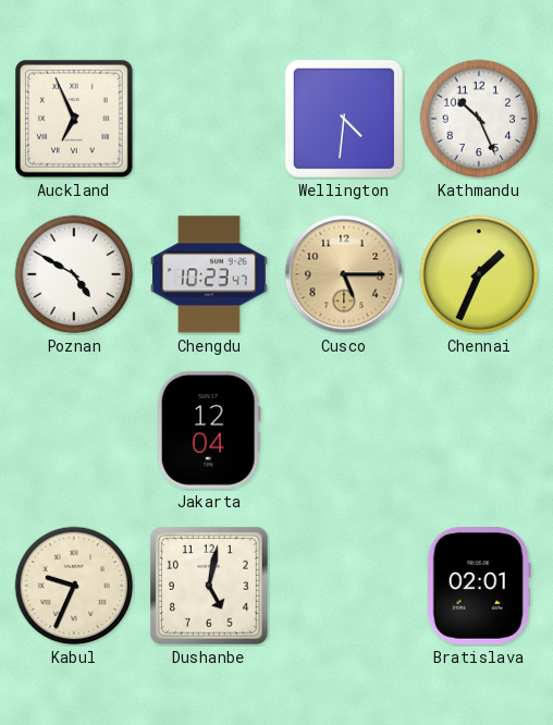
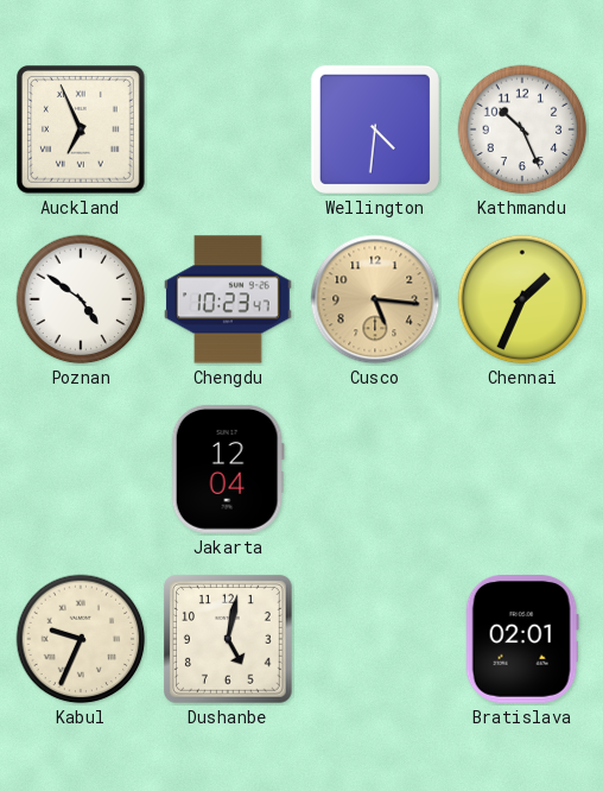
Poznan: 4:50 -> 4:51
Cusco: 5:15 -> 5:16
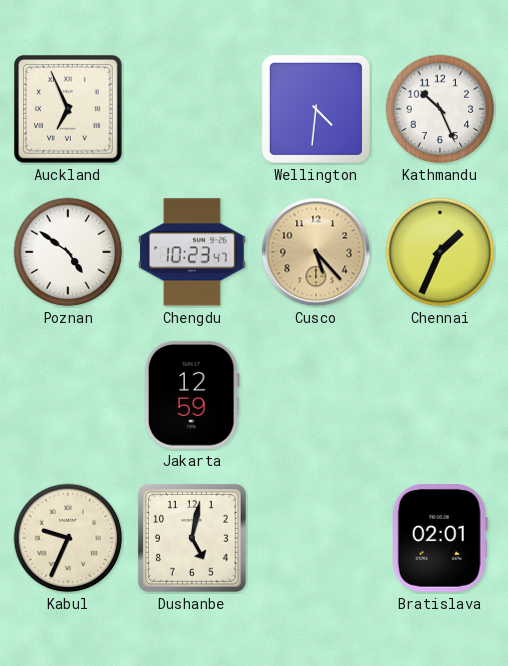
Cusco: 5:16 -> 5:23
Jakarta: 12:04 -> 12:59
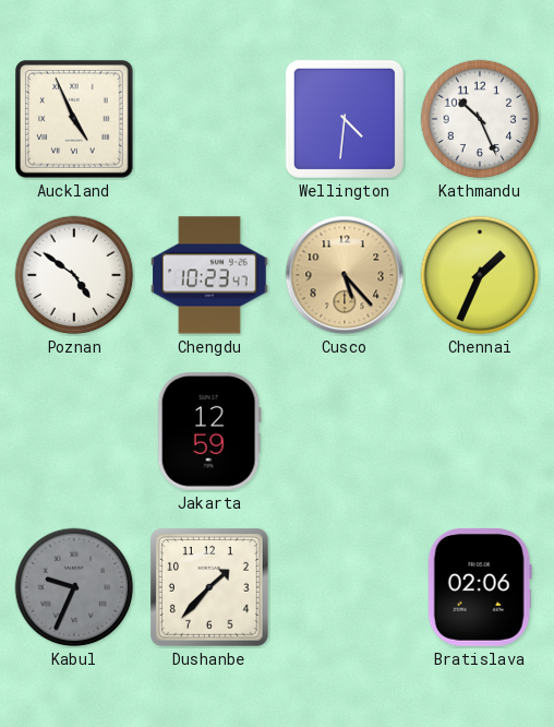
Auckland: 6:56 -> 4:56
Kabul dial: cream -> grey
Dushanbe: 5:02 -> 1:37
Bratislava: 02:01 -> 02:06
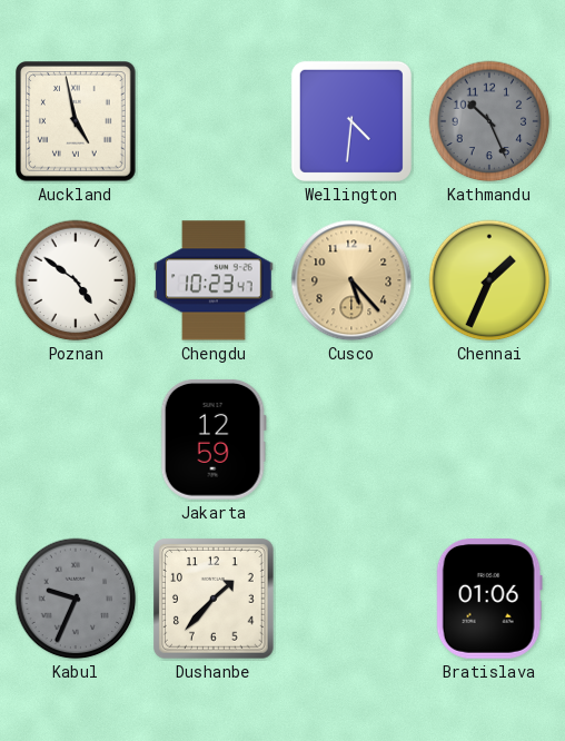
Auckland: 4:56 -> 4:58
Kathmandu dial: white -> grey
Bratislava: 02:06 -> 01:06
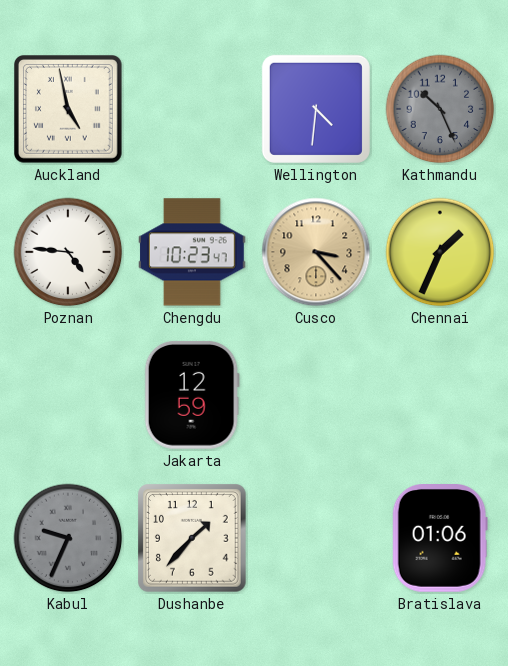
Poznan: 4:51 -> 4:46
Cusco: 5:23 -> 3:23
